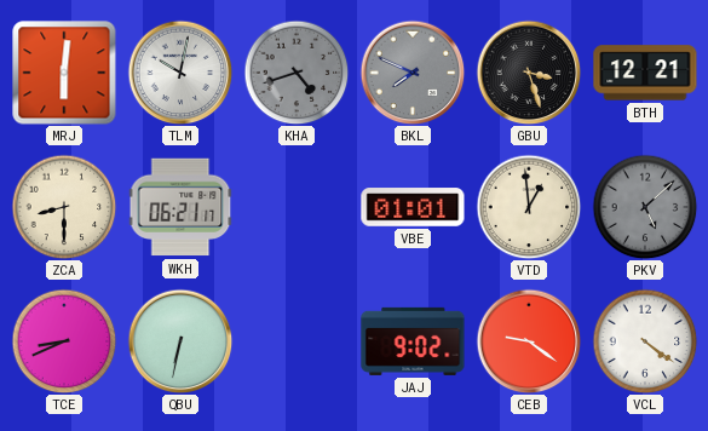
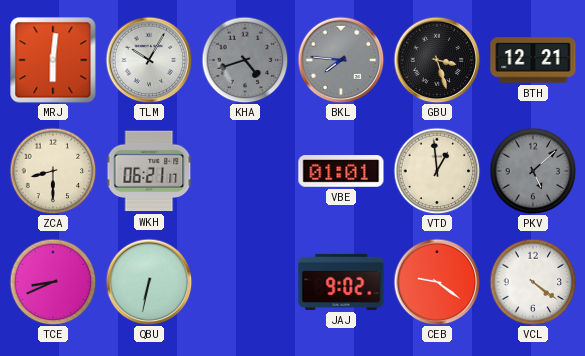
TLM: 10:02 -> 10:05
BKL: 7:49 -> 7:46
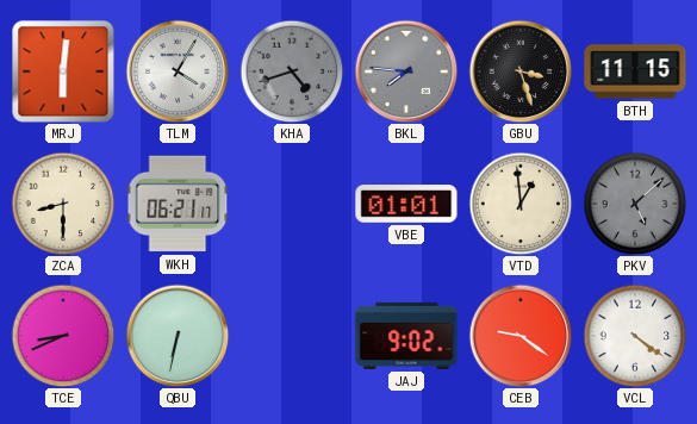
TLM: 10:05 -> 4:05
BTH: 12:21 -> 11:15
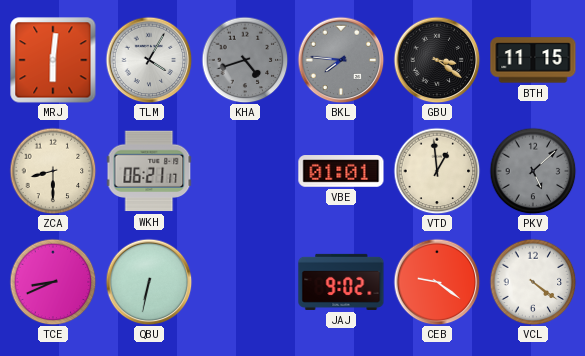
GBU: 3:27 -> 3:21
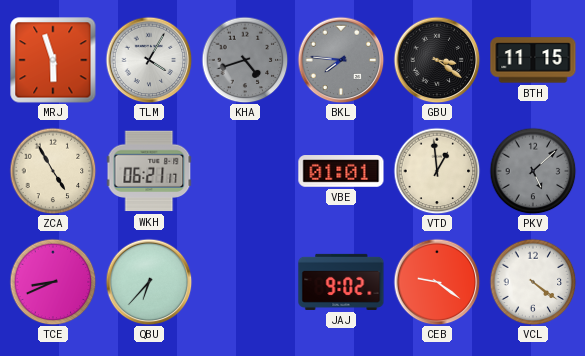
MRJ: 6:01 -> 5:57
ZCA: 8:30 -> 4:55
QBU: 6:32 -> 6:37
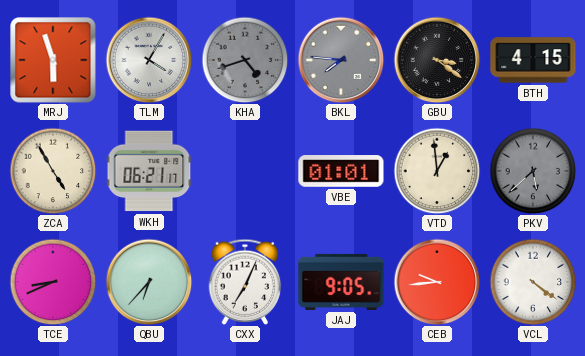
BTH: 11:15 -> 4:15
PKV: 5:08 -> 5:38
CXX: none -> 7:04
JAJ: 9:02 -> 9:05
CEB: 9:21 -> 9:44
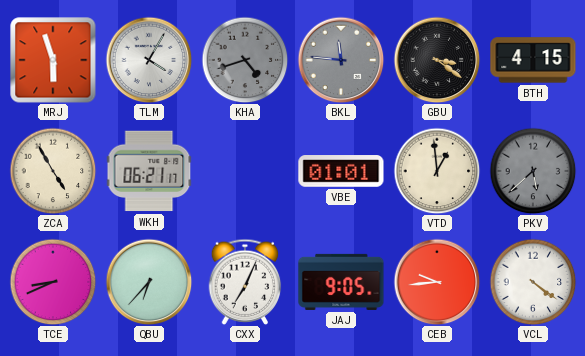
BKL: 7:46 -> 11:46
